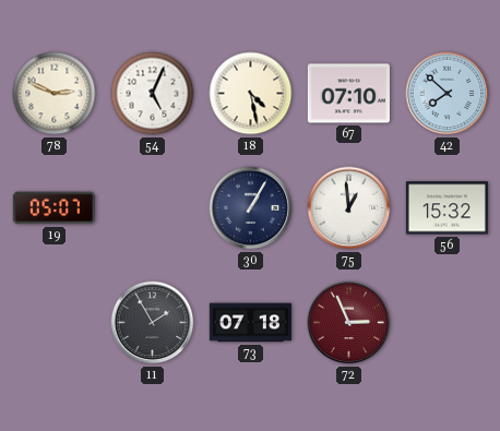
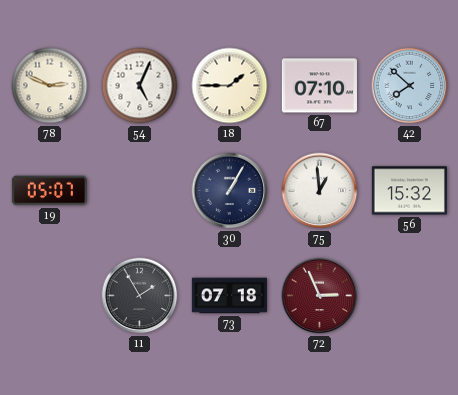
18: 4:28 -> 1:45
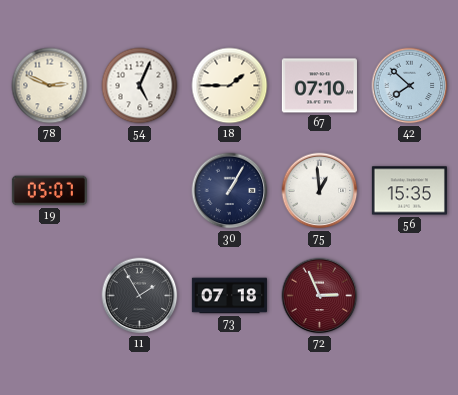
56: 15:32 -> 15:35
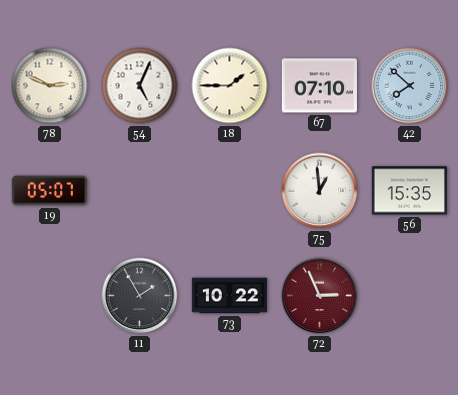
30: 1:05 -> none
73: 07:18 -> 10:22
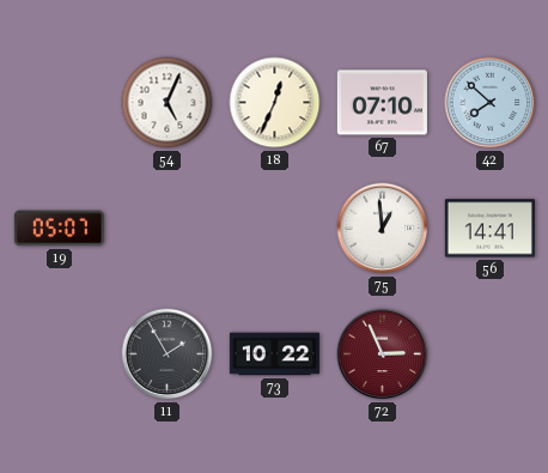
78: 2:49 -> none
18: 1:45 -> 12:34
56: 15:35 -> 14:41
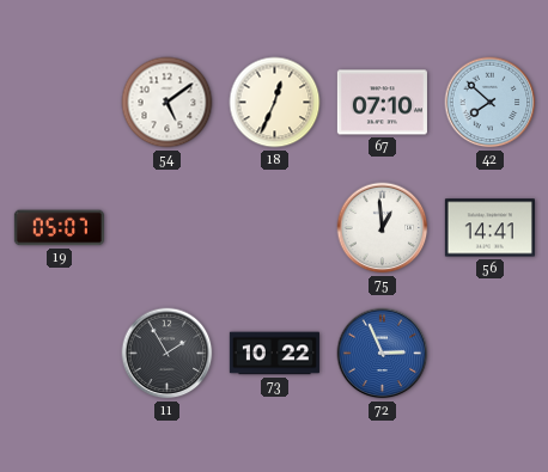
54: 5:04 -> 5:09
72 dial: burgundy -> blue
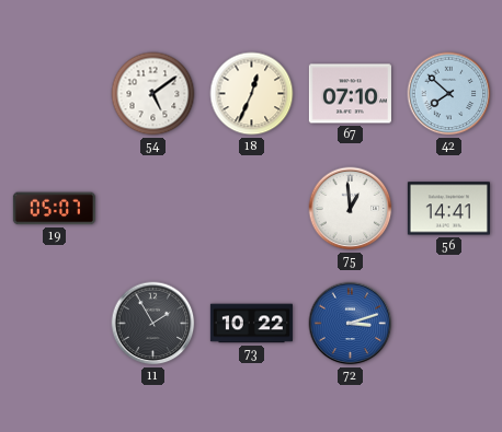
72: 2:56 -> 3:12
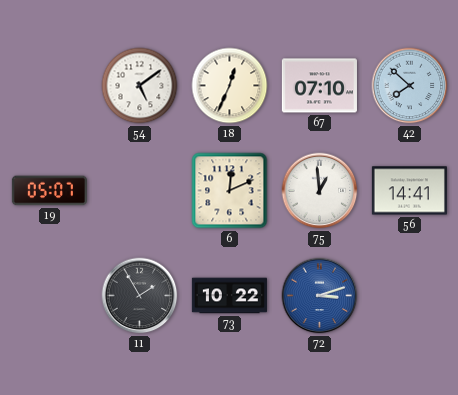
6: none -> 12:11
